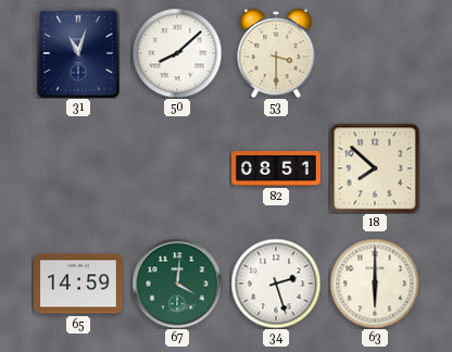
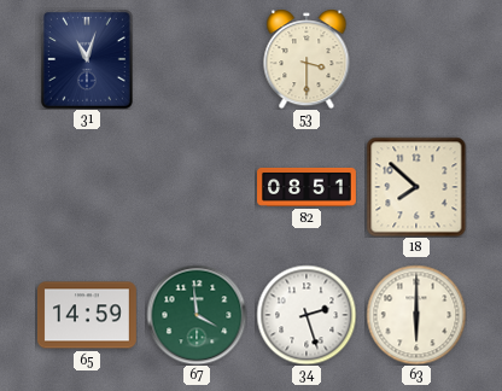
50: 8:08 -> none
67: 4:01 -> 3:59
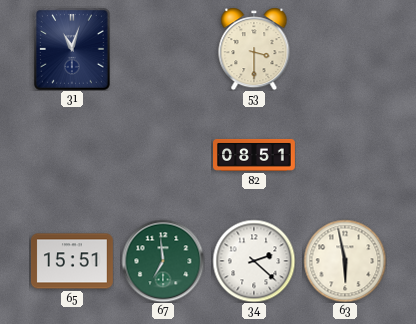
18: 7:52 -> none
65: 14:59 -> 15:51
67: 3:59 -> 6:59
34: 2:27 -> 2:22
63: 6:00 -> 5:58
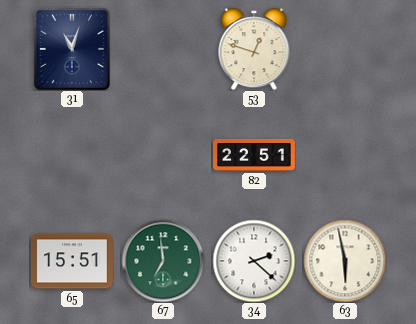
53: 3:30 -> 12:48
82: 08:51 -> 22:51
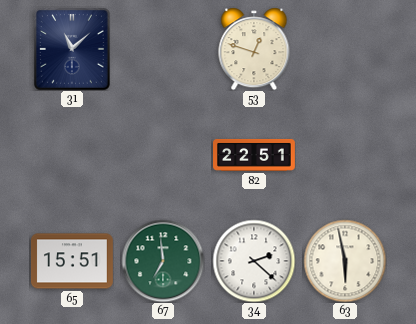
31: 11:03 -> 11:08
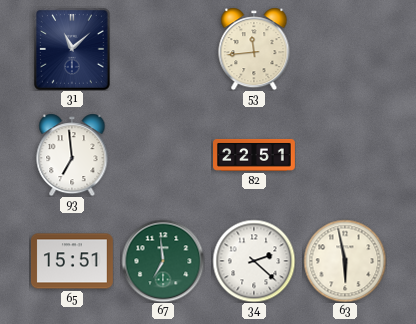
53: 12:48 -> 11:44
93: none -> 6:59
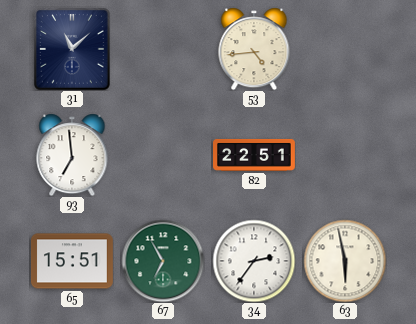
53: 11:44 -> 4:44
67: 6:59 -> 6:55
34: 2:22 -> 2:36
